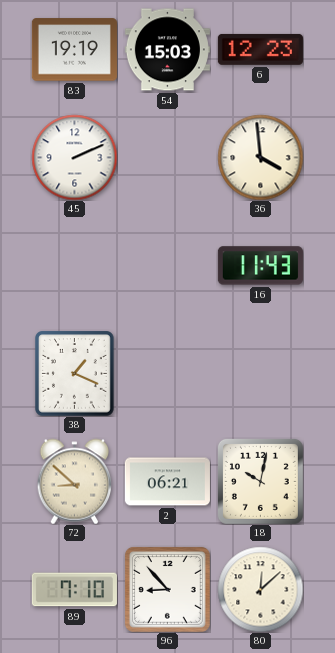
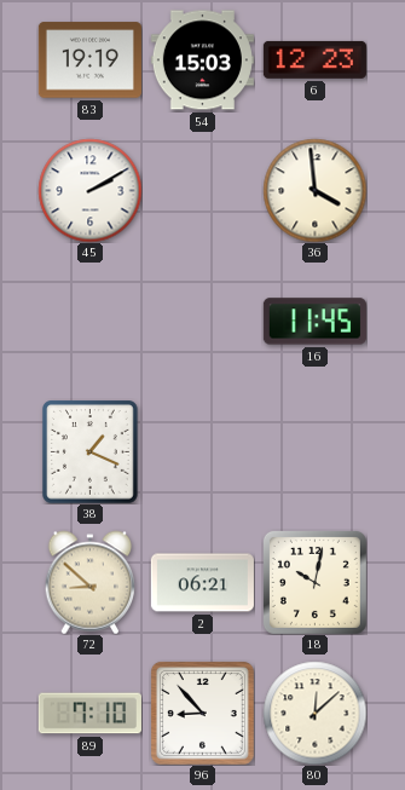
45: 2:11 -> 2:10
16: 11:43 -> 11:45
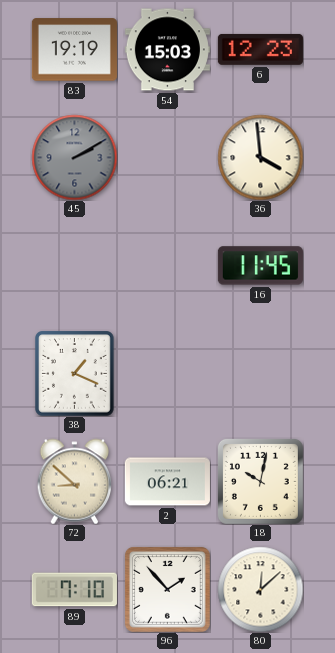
45 dial: white -> grey
96: 8:53 -> 1:53
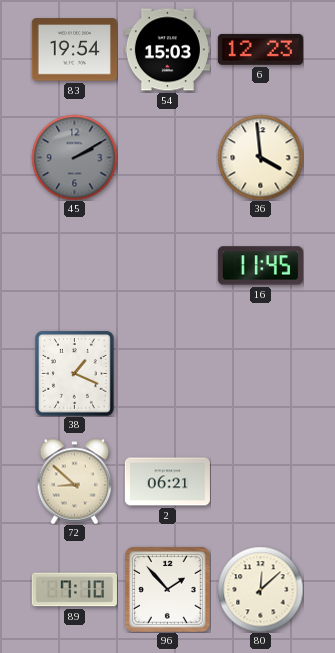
83: 19:19 -> 19:54
18: 10:02 -> none
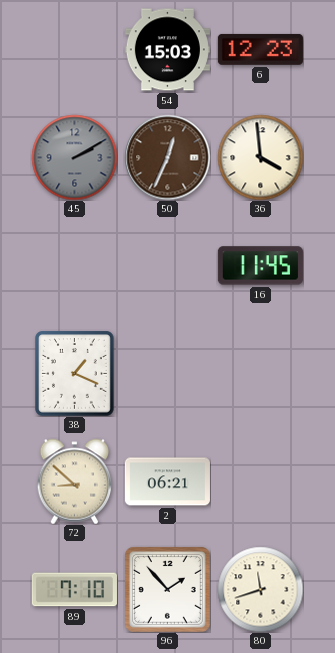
83: 19:54 -> none
50: none -> 12:34
80: 12:08 -> 11:42
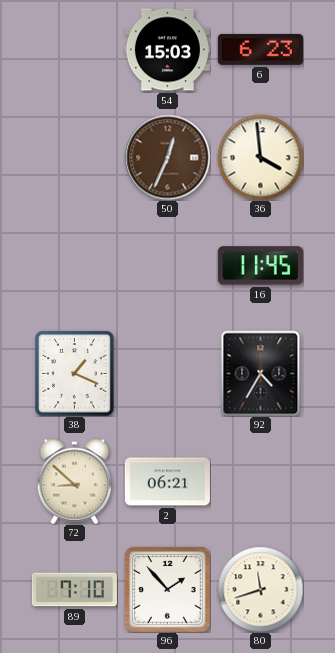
6: 12:23 -> 6:23
45: 2:10 -> none
92: none -> 4:35
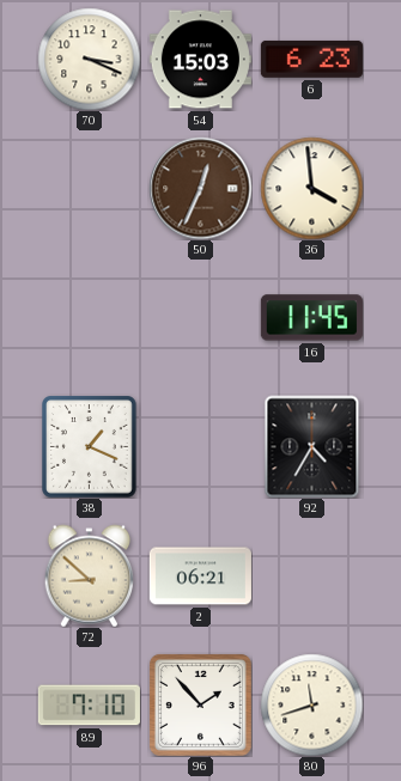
70: none -> 3:19
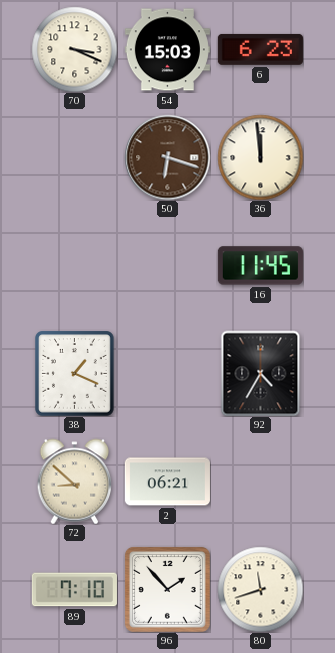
50: 12:34 -> 6:18
36: 3:59 -> 11:59
